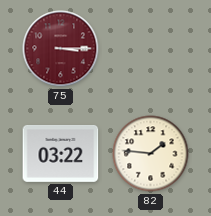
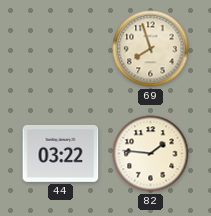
75: 3:15 -> none
69: none -> 7:57
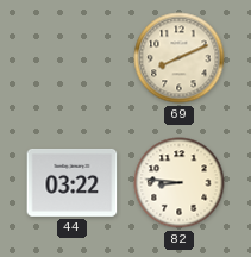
69: 7:57 -> 8:11
82: 1:46 -> 8:46
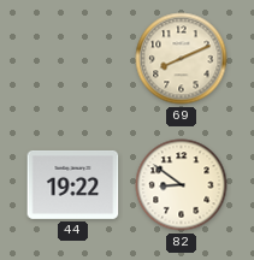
44: 03:22 -> 19:22
82: 8:46 -> 8:51
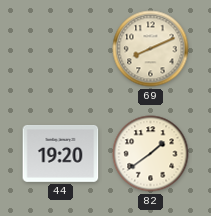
44: 19:22 -> 19:20
82: 8:51 -> 1:39
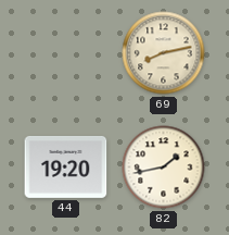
69: 8:11 -> 8:13
82: 1:39 -> 1:43
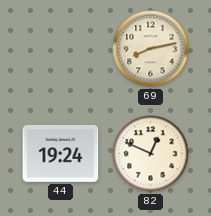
44: 19:20 -> 19:24
82: 1:43 -> 12:49
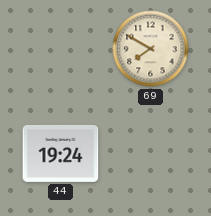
69: 8:13 -> 7:50
82: 12:49 -> none
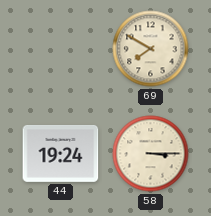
58: none -> 3:15
